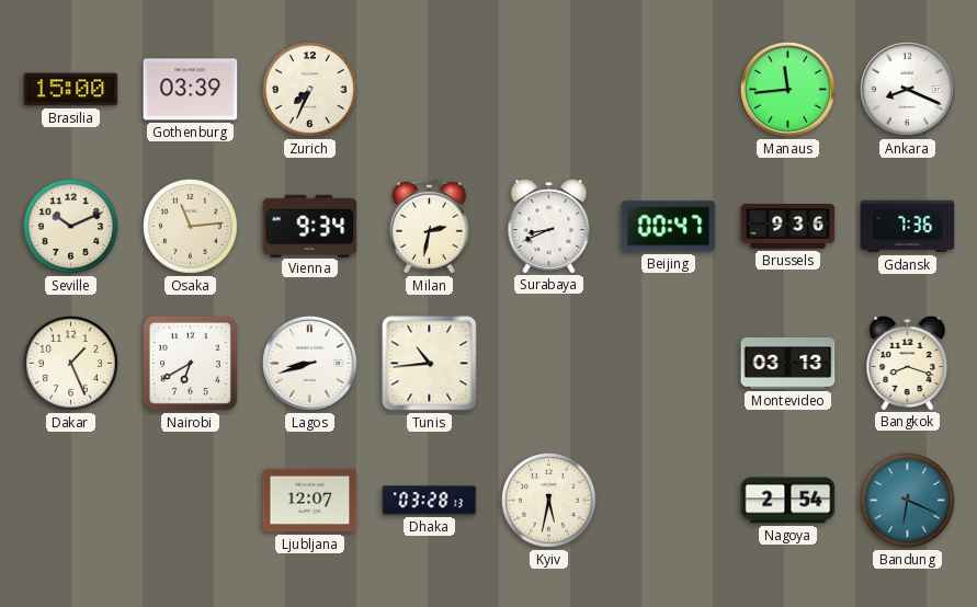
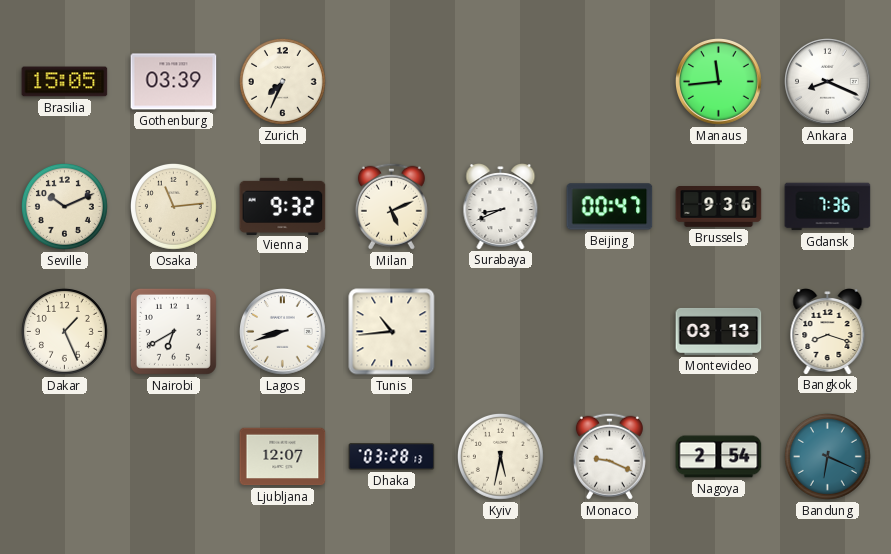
Brasilia: 15:00 -> 15:05
Vienna: 9:34 -> 9:32
Milan: 2:32 -> 5:11
Monaco: none -> 9:19
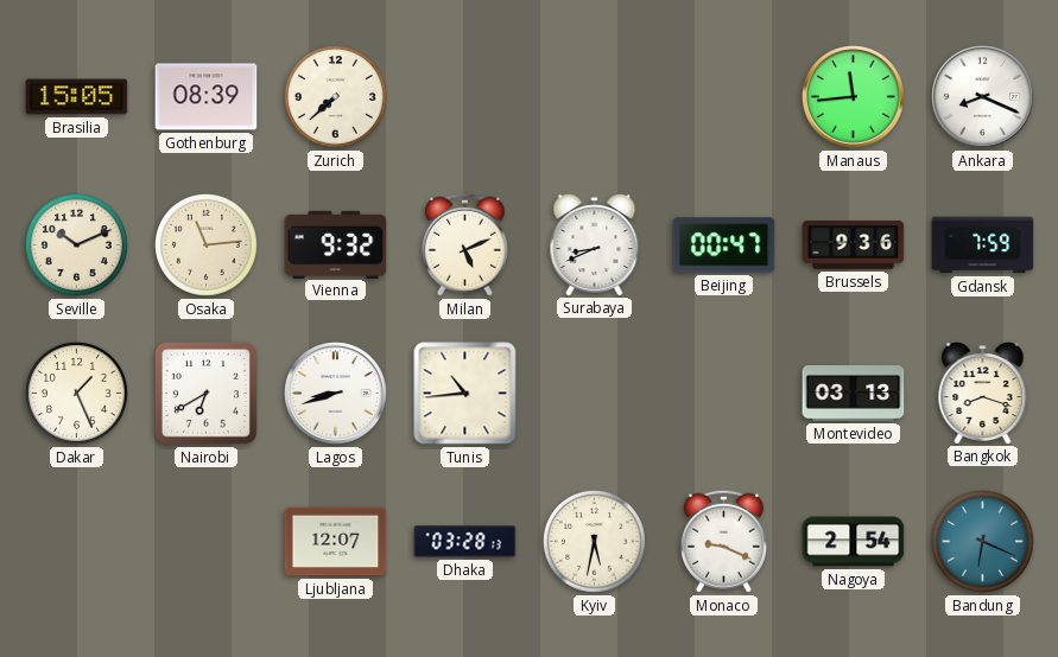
Gothenburg: 03:39 -> 08:39
Zurich: 7:34 -> 7:38
Gdansk: 7:36 -> 7:59
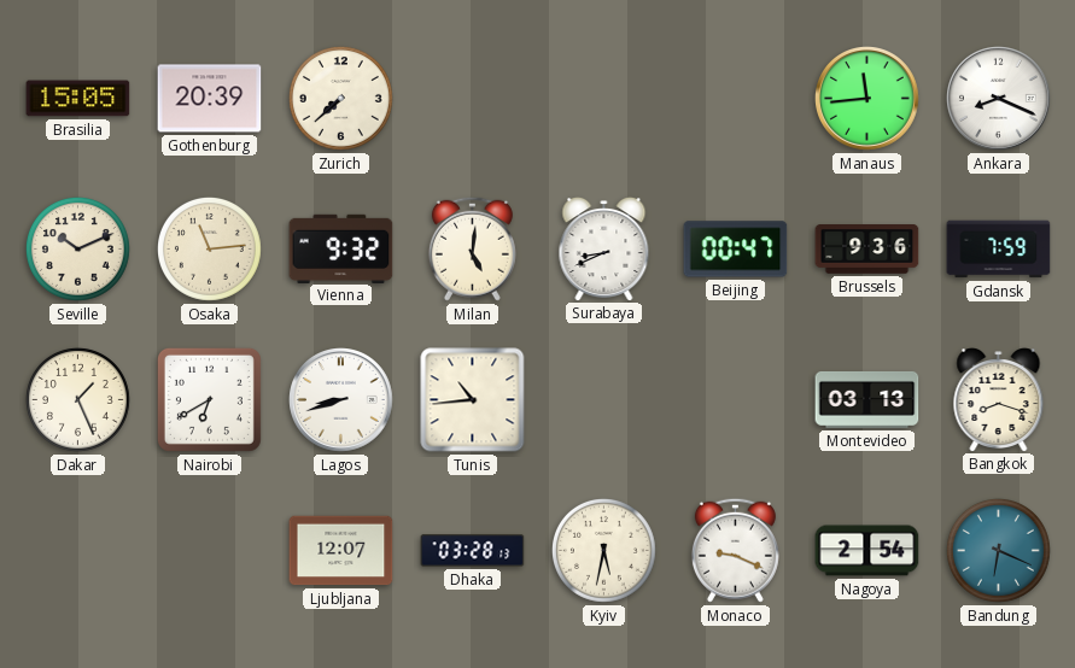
Gothenburg: 08:39 -> 20:39
Milan: 5:11 -> 5:01
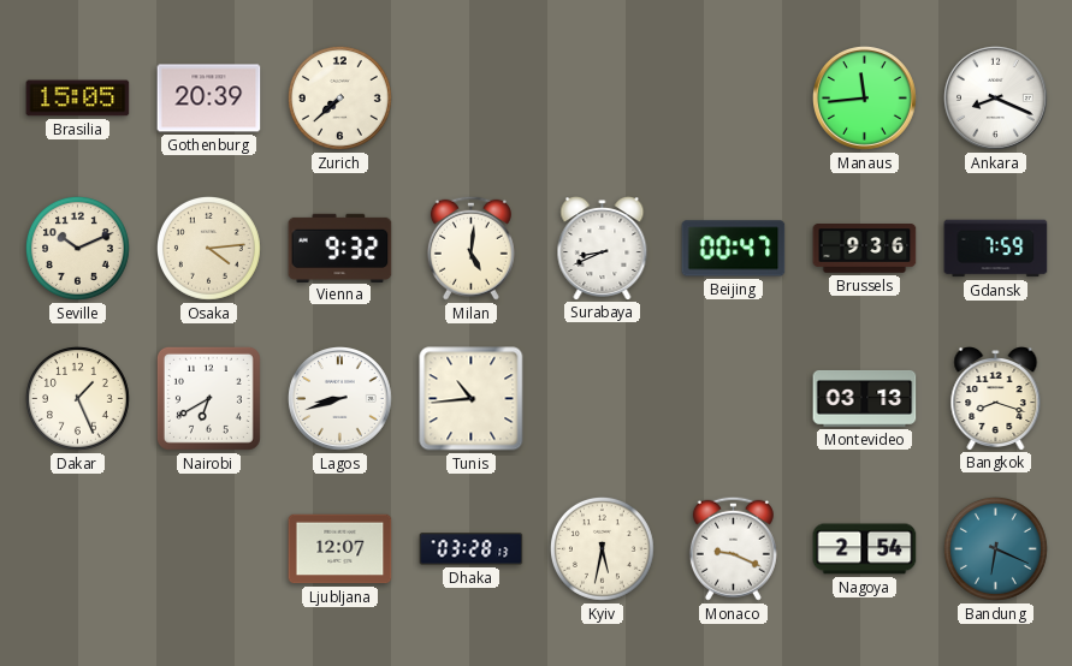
Osaka: 11:14 -> 4:14
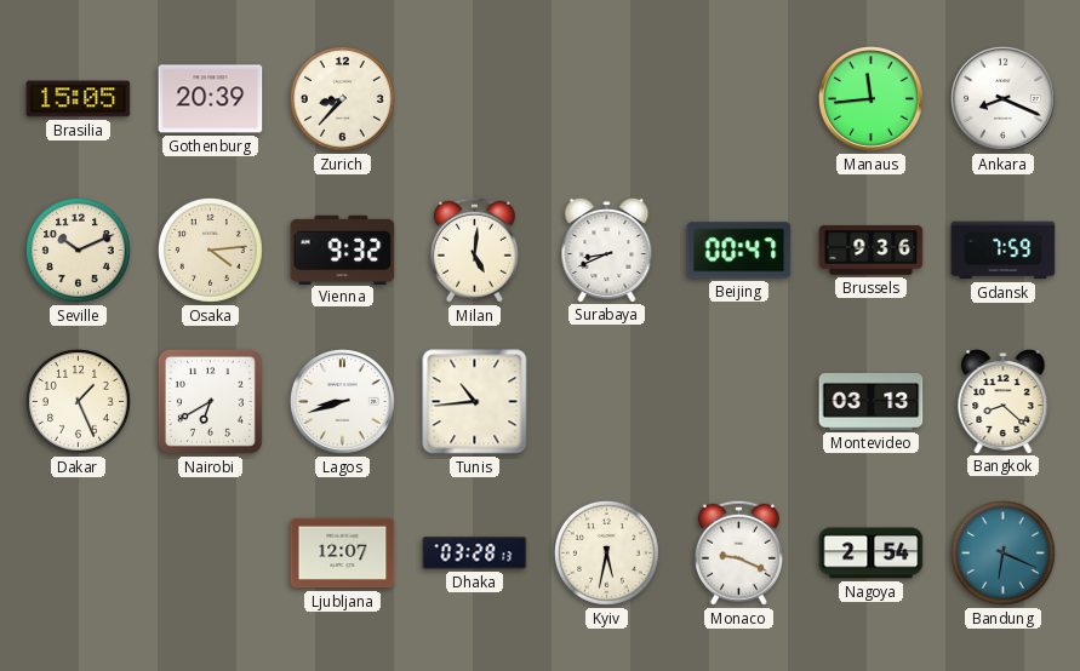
Zurich: 7:38 -> 8:37
Bangkok: 8:18 -> 8:22
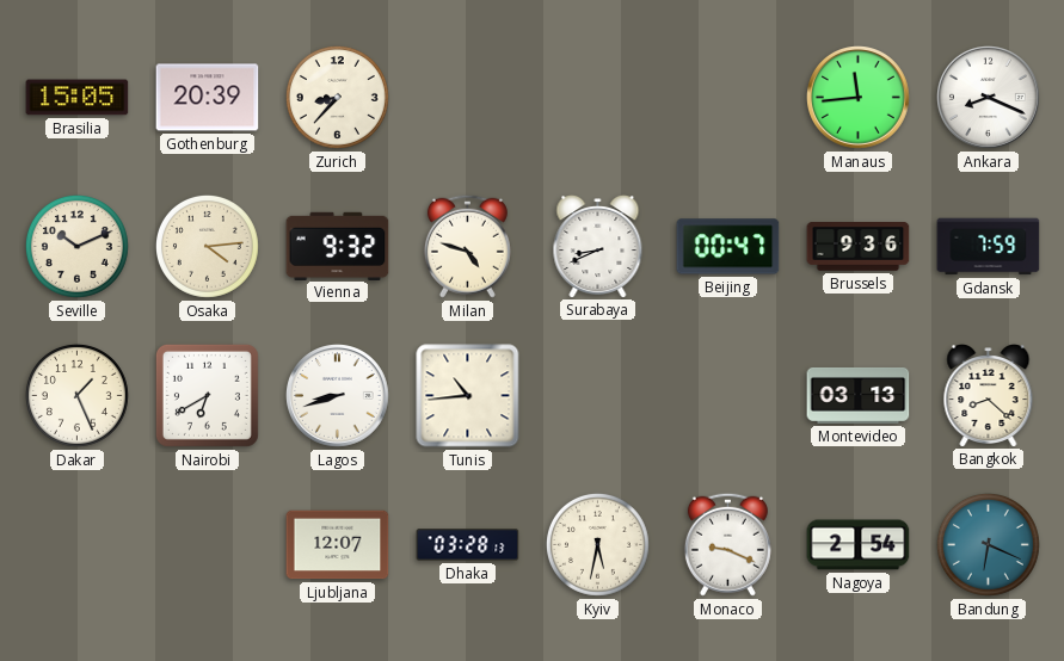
Milan: 5:01 -> 4:48
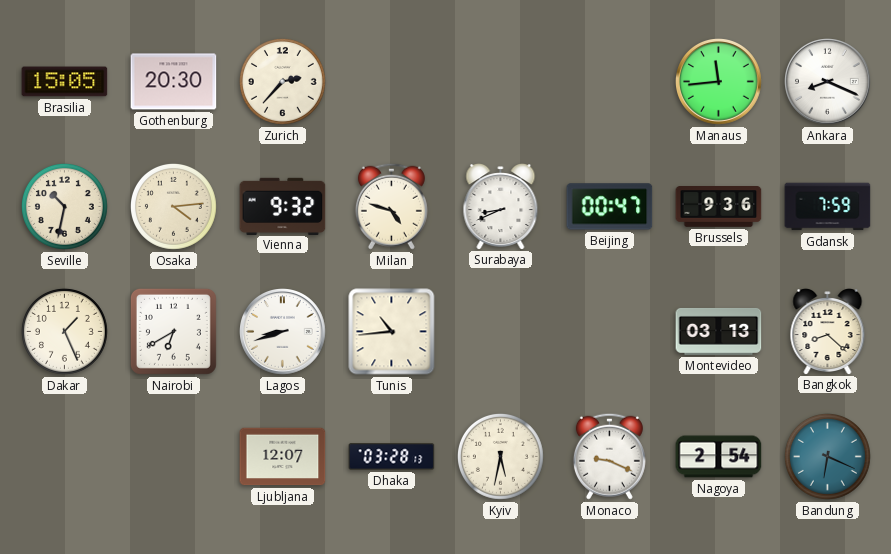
Gothenburg: 20:39 -> 20:30
Zurich: 8:37 -> 2:37
Seville: 10:11 -> 10:32
